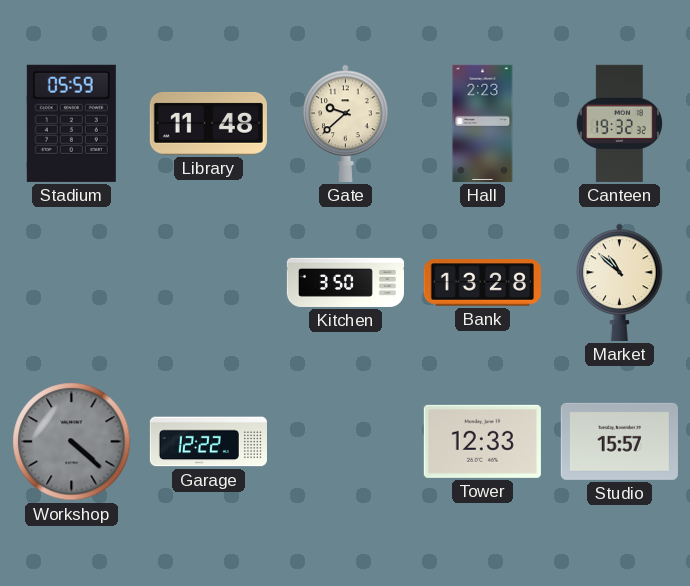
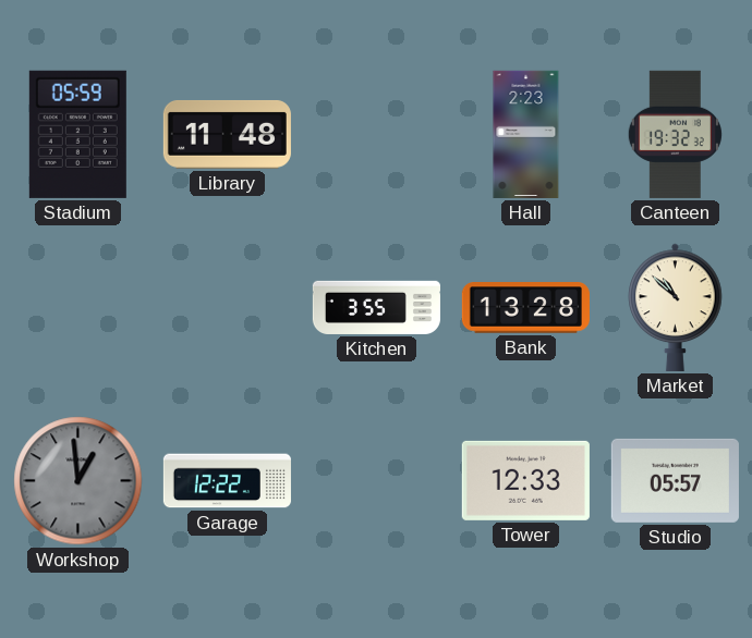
Gate: 9:38 -> none
Kitchen: 3:50 -> 3:55
Workshop: 4:22 -> 12:59
Studio: 15:57 -> 05:57
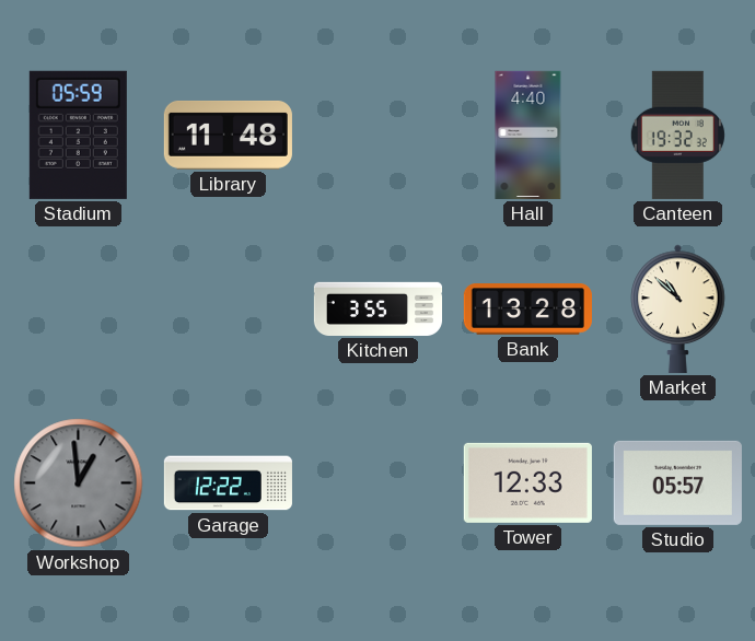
Hall: 2:23 -> 4:40
